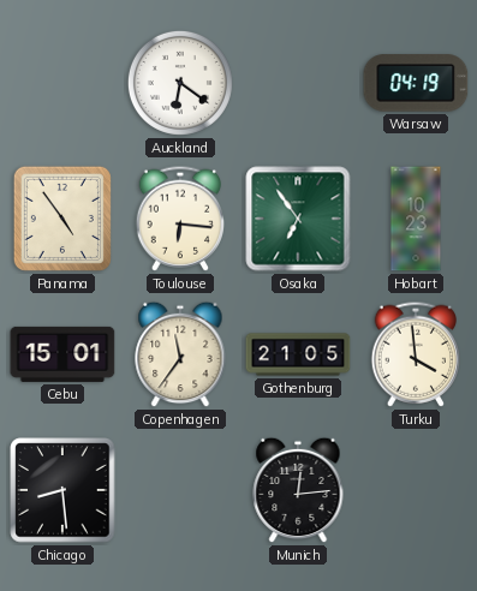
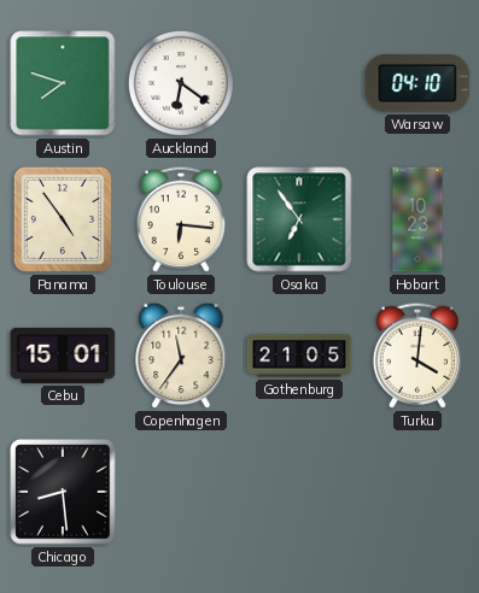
Austin: none -> 7:48
Warsaw: 04:19 -> 04:10
Turku: 3:59 -> 4:01
Munich: 12:14 -> none
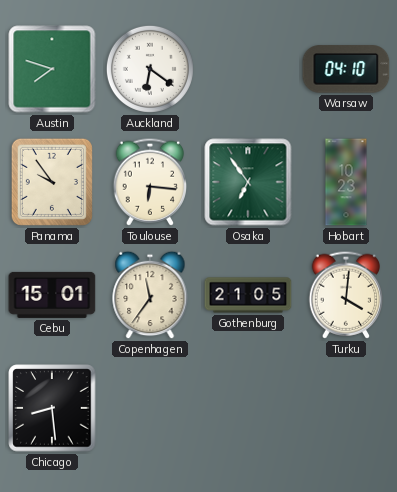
Panama: 4:54 -> 9:54
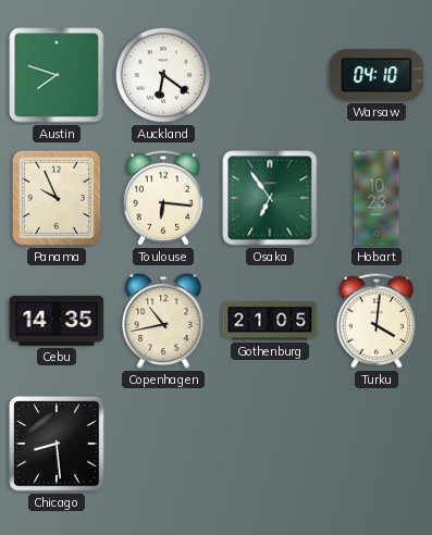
Panama: 9:54 -> 9:56
Cebu: 15:01 -> 14:35
Copenhagen: 11:36 -> 10:43
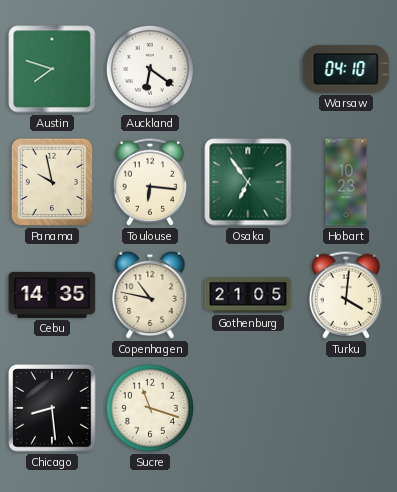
Panama: 9:56 -> 9:58
Copenhagen: 10:43 -> 10:47
Sucre: none -> 11:18
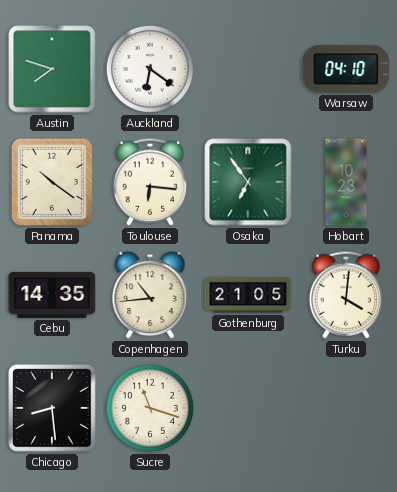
Panama: 9:58 -> 10:21
Copenhagen: 10:47 -> 10:44
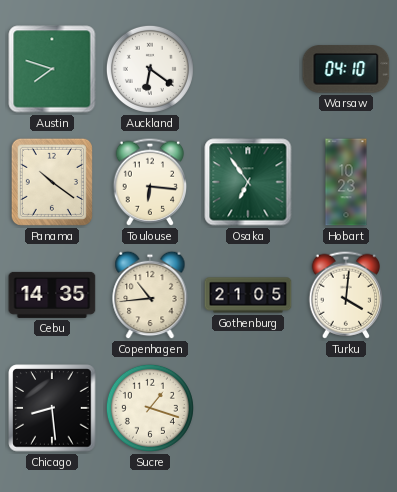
Sucre: 11:18 -> 1:18
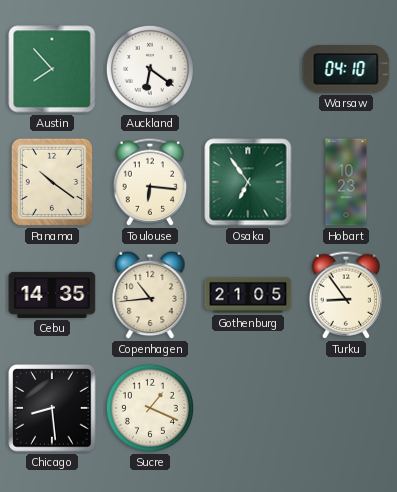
Austin: 7:48 -> 7:53
Turku: 4:01 -> 8:54
Sucre: 1:18 -> 1:19
